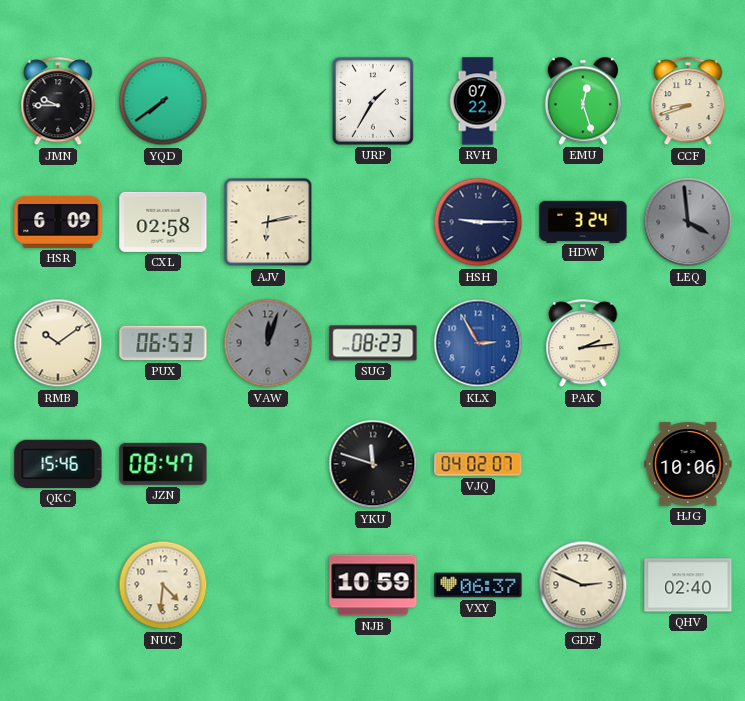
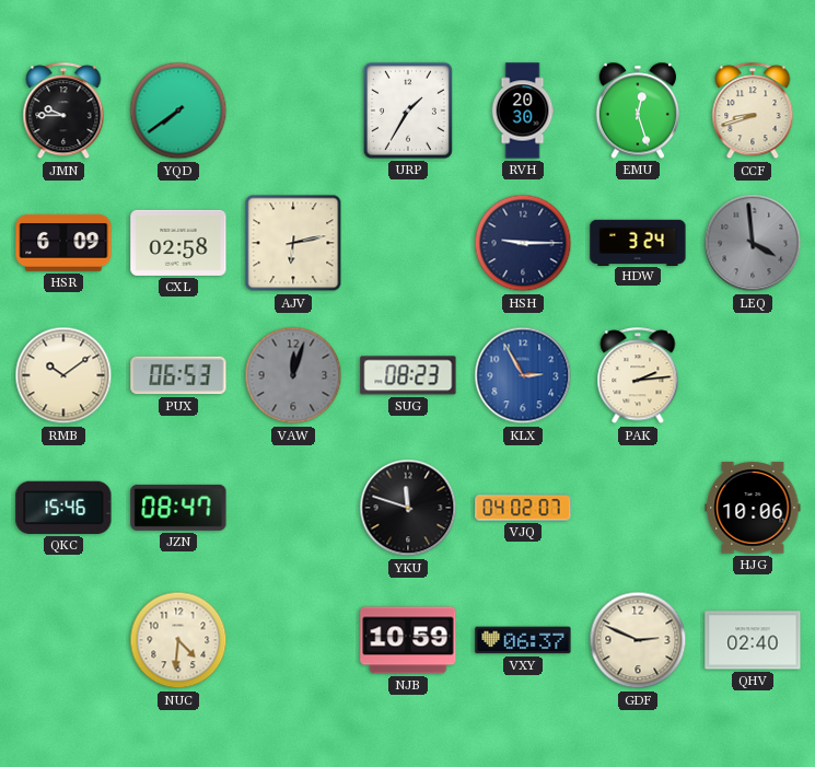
RVH: 07:22 -> 20:30
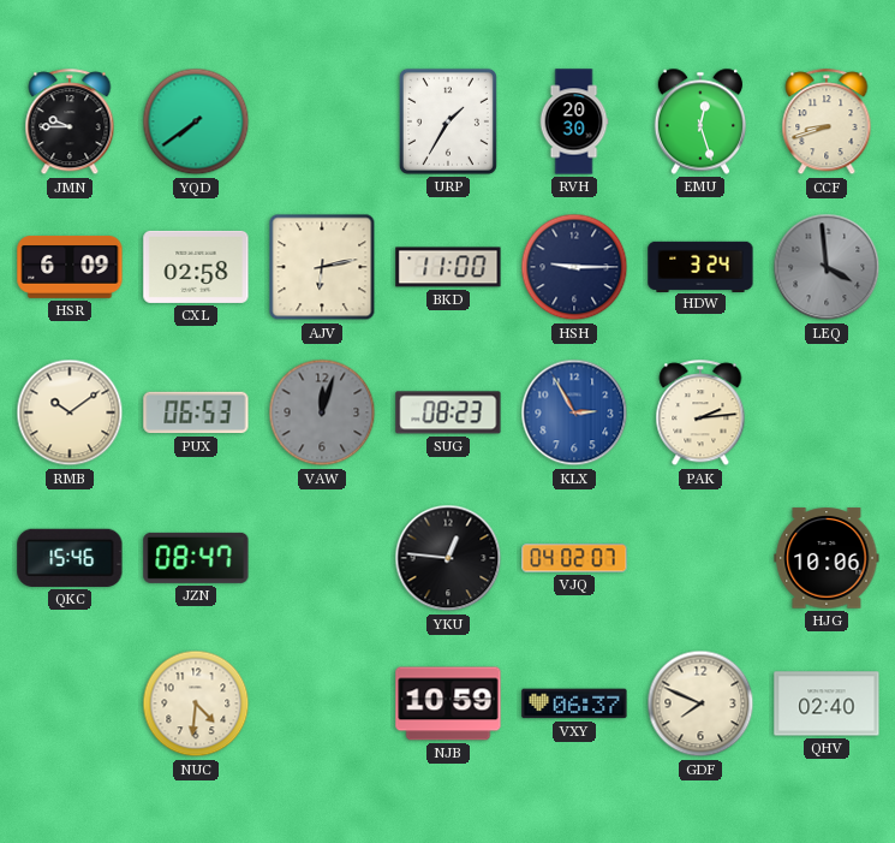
BKD: none -> 11:00
YKU: 11:48 -> 12:46
GDF: 2:49 -> 7:49
